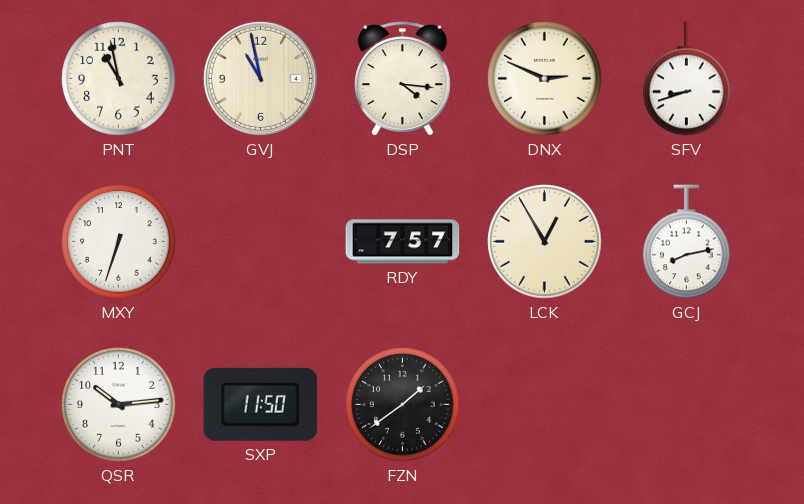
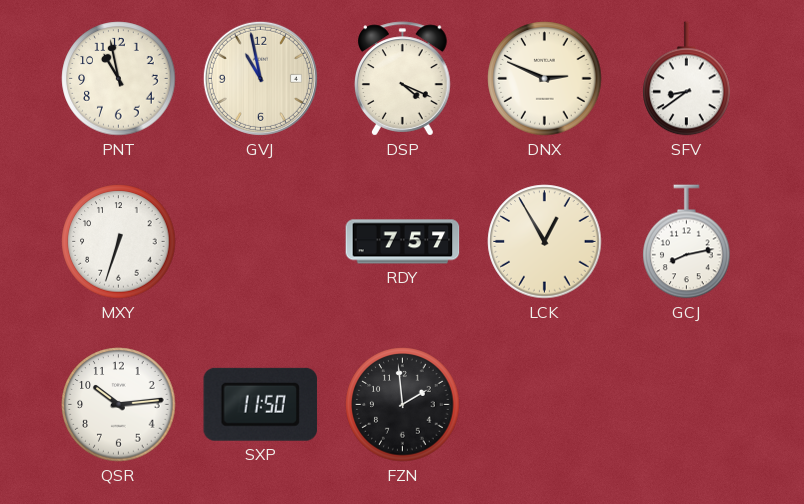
DSP: 4:16 -> 4:19
SFV: 8:42 -> 8:39
FZN: 1:39 -> 1:59
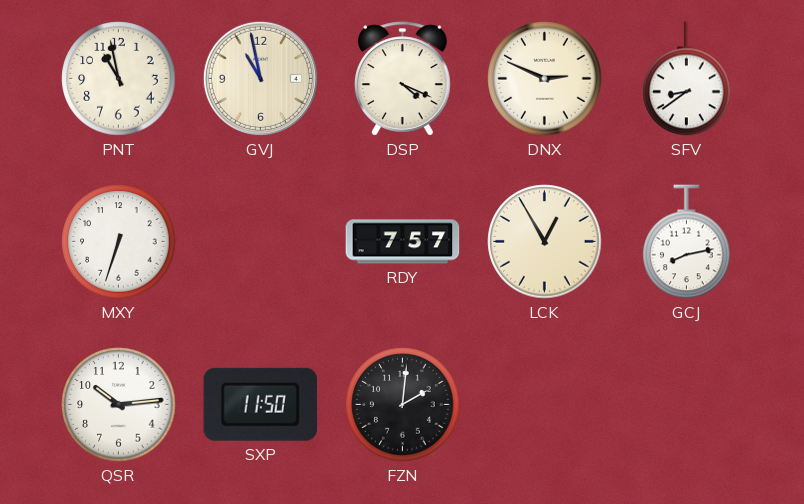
FZN: 1:59 -> 2:01
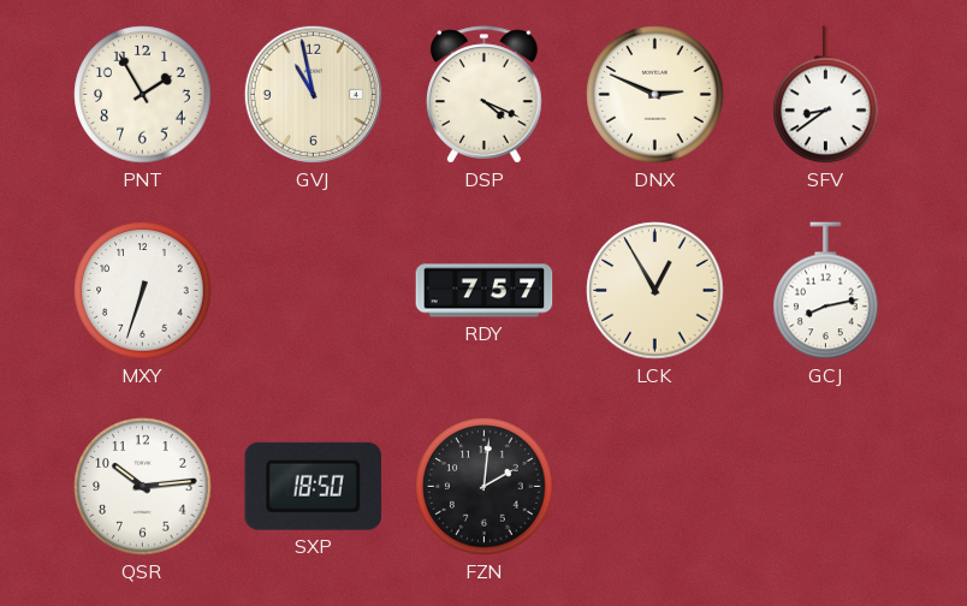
PNT: 10:58 -> 1:55
SXP: 11:50 -> 18:50
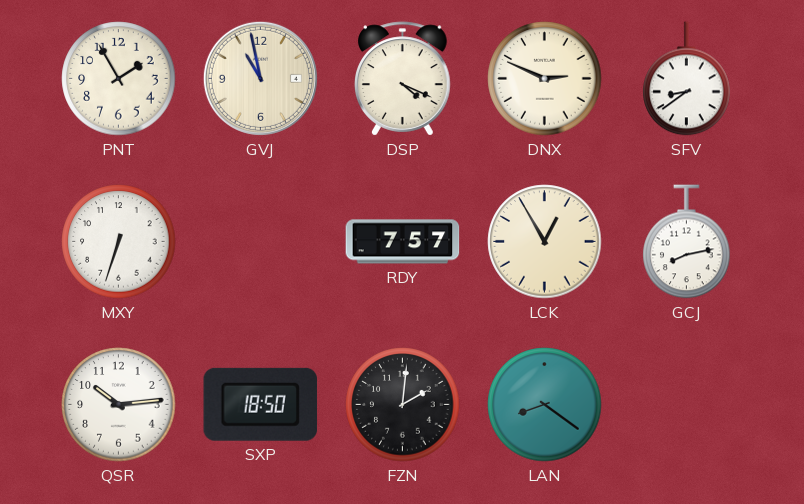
LAN: none -> 8:21
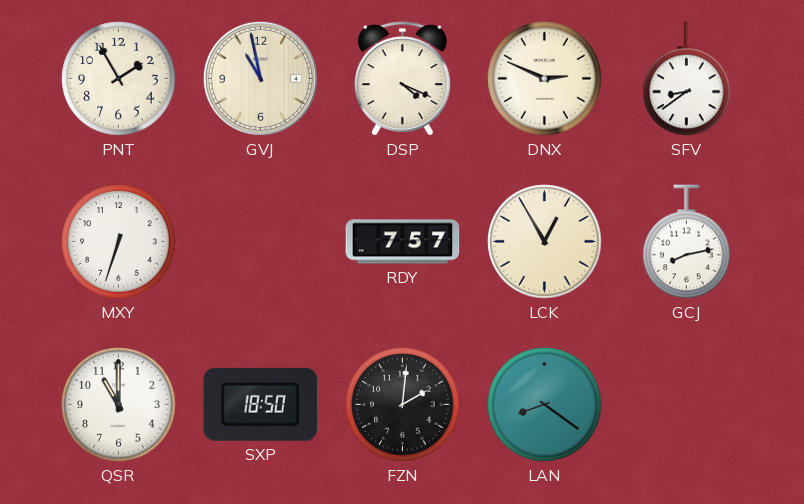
QSR: 10:14 -> 11:00
